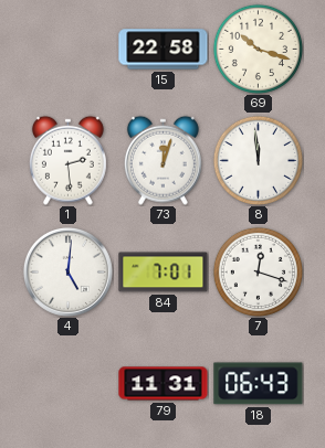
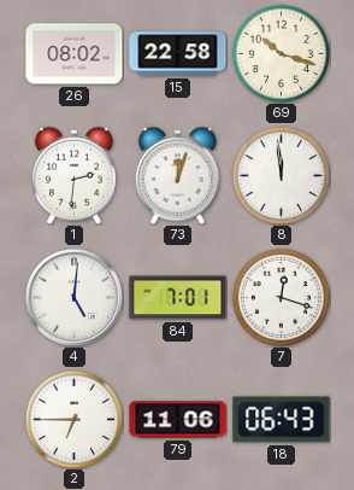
26: none -> 08:02
1: 2:29 -> 2:31
2: none -> 6:45
79: 11:31 -> 11:06
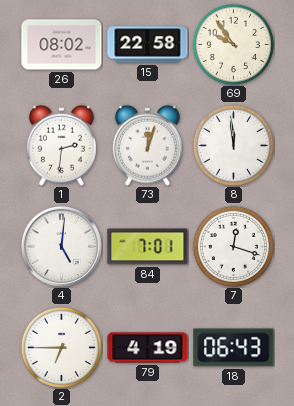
69: 10:18 -> 9:54
79: 11:06 -> 4:19
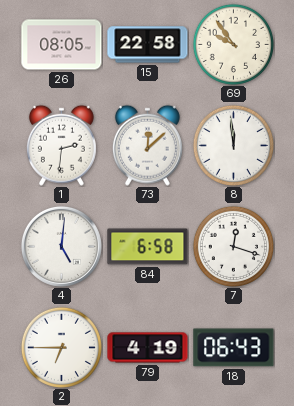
26: 08:02 -> 08:05
73: 12:03 -> 12:08
84: 7:01 -> 6:58
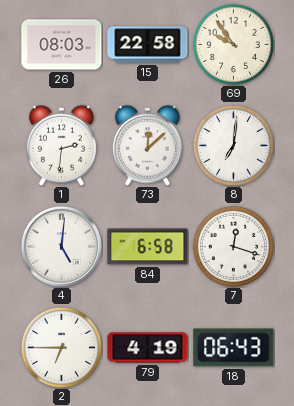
26: 08:05 -> 08:03
8: 11:59 -> 7:01
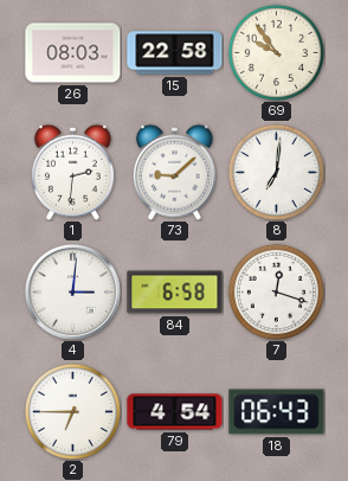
73: 12:08 -> 9:08
4: 5:01 -> 3:01
79: 4:19 -> 4:54
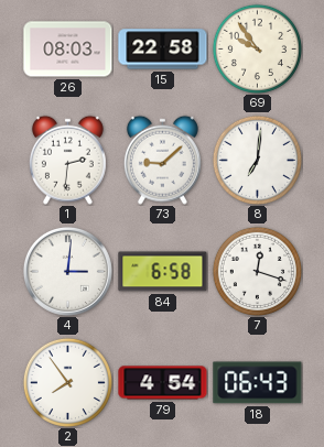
2: 6:45 -> 7:54
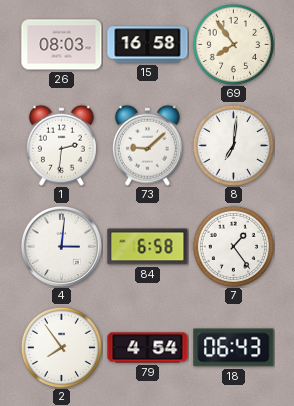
15: 22:58 -> 16:58
69: 9:54 -> 7:54
7: 12:18 -> 1:24
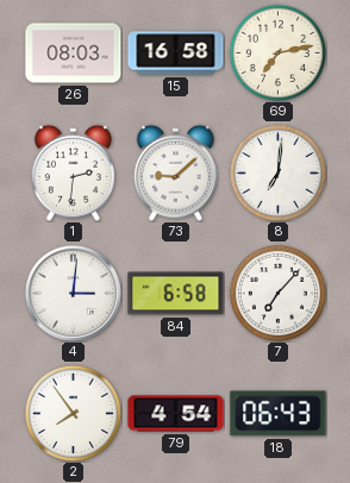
69: 7:54 -> 7:13
7: 1:24 -> 7:07
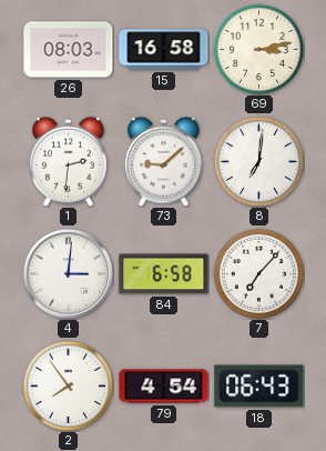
69: 7:13 -> 3:13
